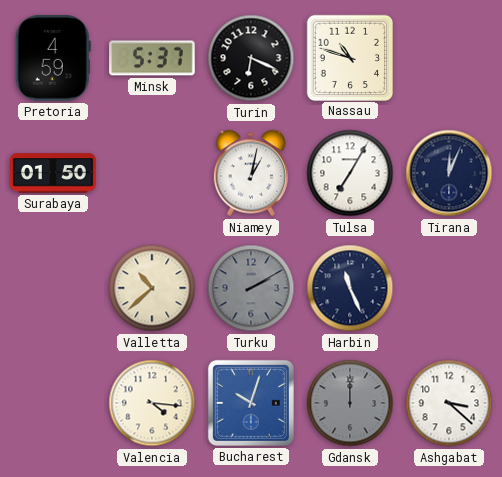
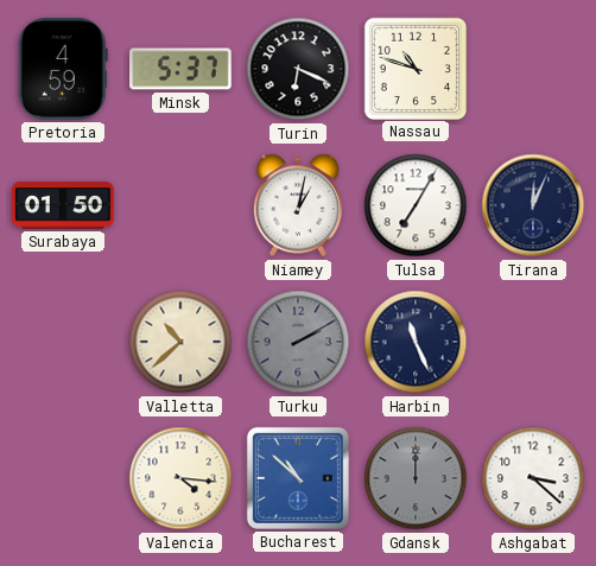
Bucharest: 10:03 -> 10:52
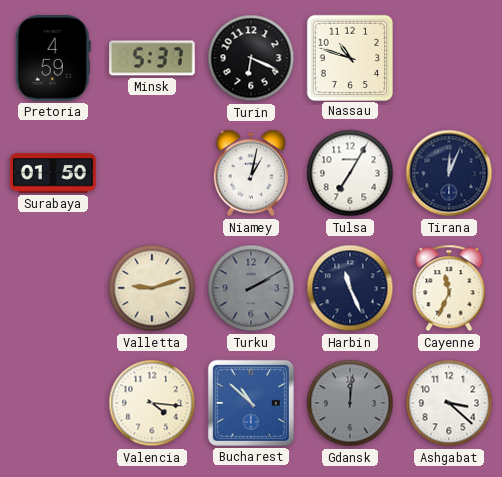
Valletta: 10:38 -> 9:12
Cayenne: none -> 11:34
Gdansk: 12:00 -> 12:01
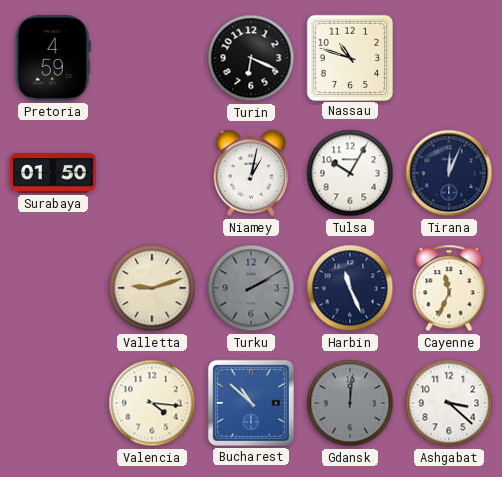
Minsk: 5:37 -> none
Tulsa: 7:05 -> 10:05
